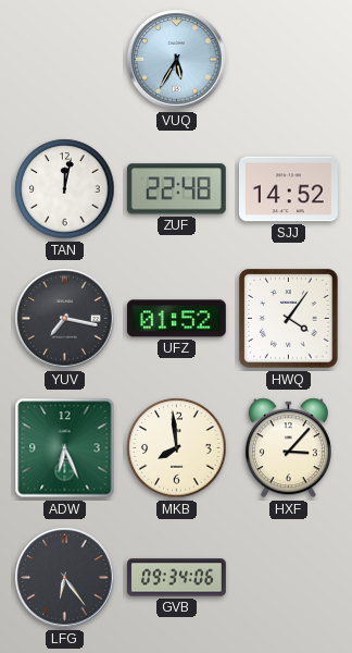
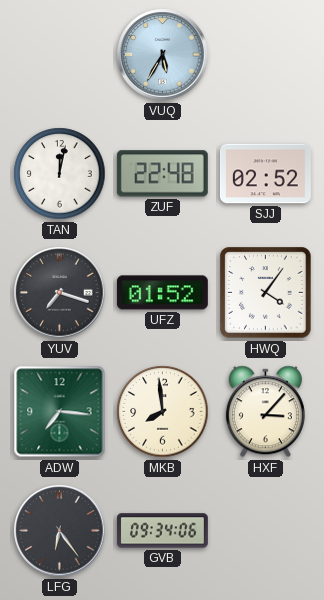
SJJ: 14:52 -> 02:52
YUV: 7:17 -> 7:18
ADW: 6:26 -> 7:16
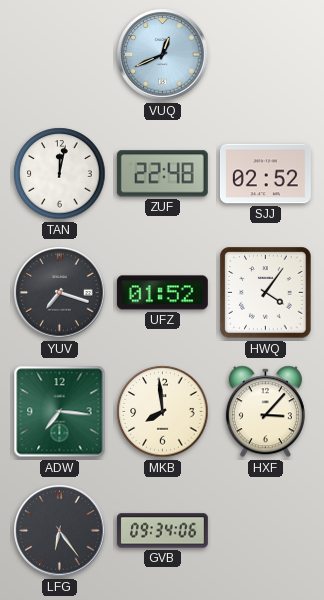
VUQ: 5:35 -> 12:41
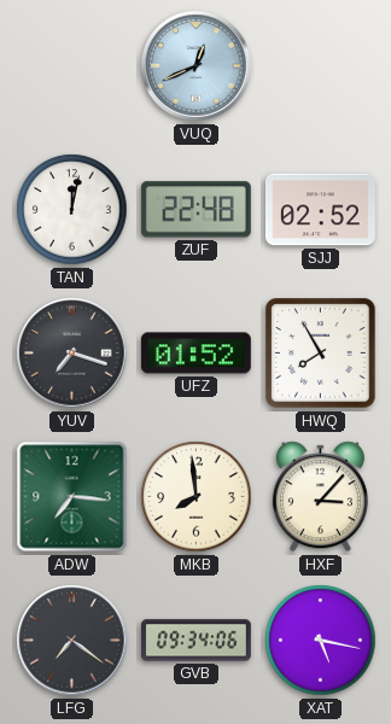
HWQ: 4:06 -> 7:55
LFG: 6:24 -> 7:21
XAT: none -> 5:17
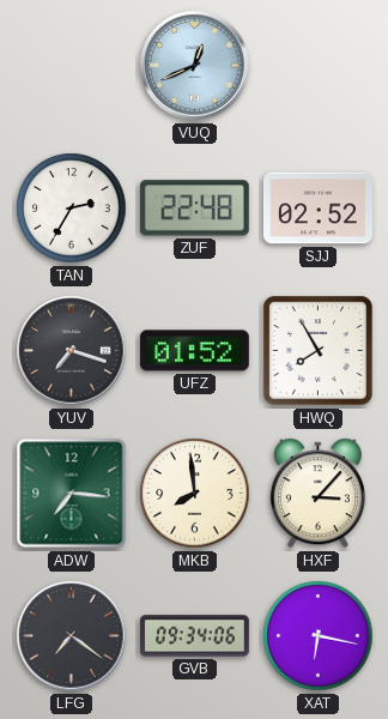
TAN: 12:02 -> 2:35
XAT: 5:17 -> 6:17
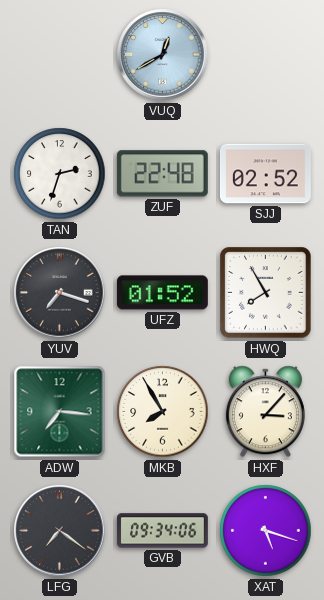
VUQ: 12:41 -> 12:40
TAN: 2:35 -> 2:33
MKB: 7:59 -> 7:55
XAT: 6:17 -> 5:18
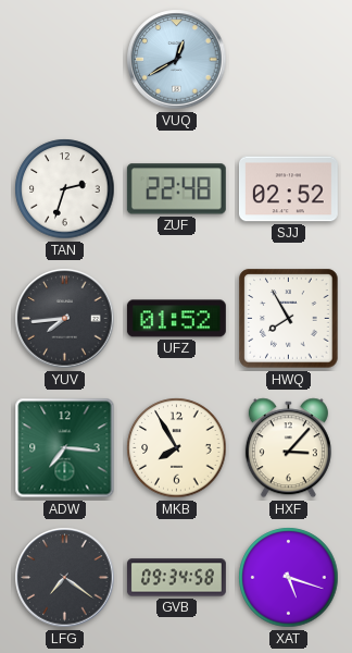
YUV: 7:18 -> 7:44
GVB: 09:34:06 -> 09:34:58
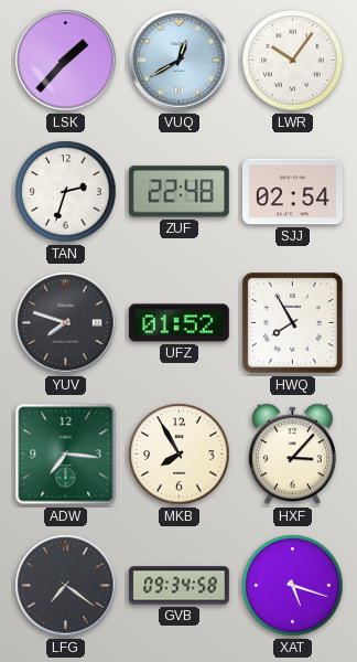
LSK: none -> 1:37
LWR: none -> 10:06
SJJ: 02:52 -> 02:54
YUV: 7:44 -> 7:48
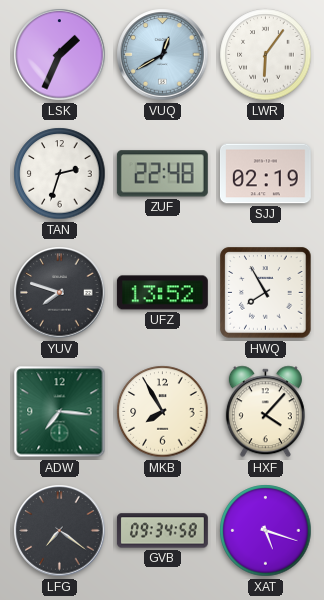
LSK: 1:37 -> 1:34
LWR: 10:06 -> 6:06
SJJ: 02:54 -> 02:19
UFZ: 01:52 -> 13:52
HXF: 3:07 -> 4:07
